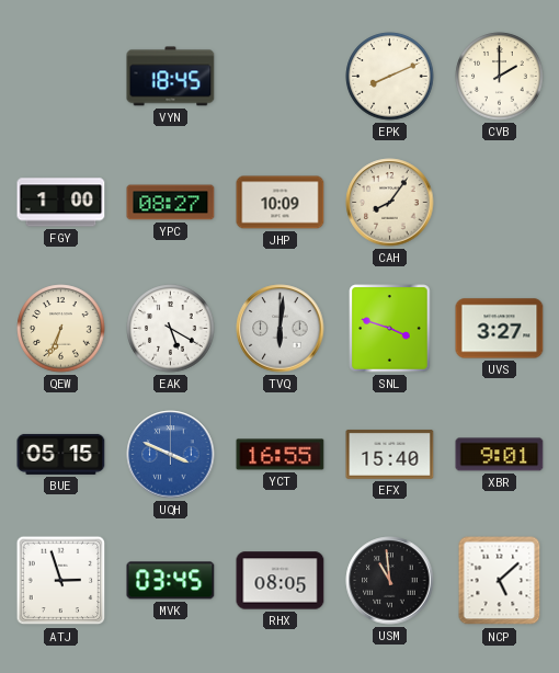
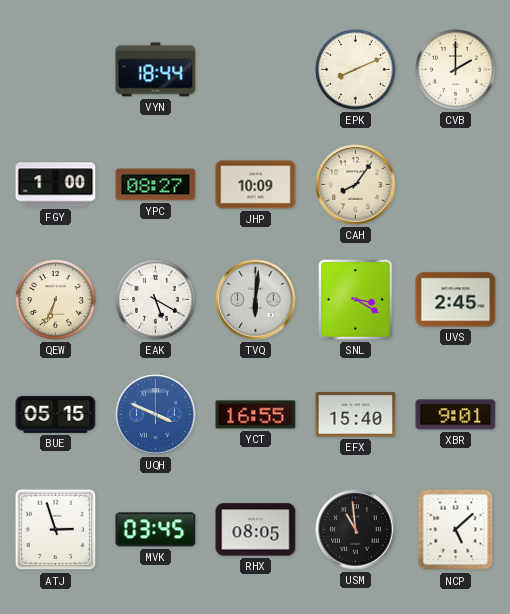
VYN: 18:45 -> 18:44
SNL: 3:48 -> 3:20
UVS: 3:27 -> 2:45
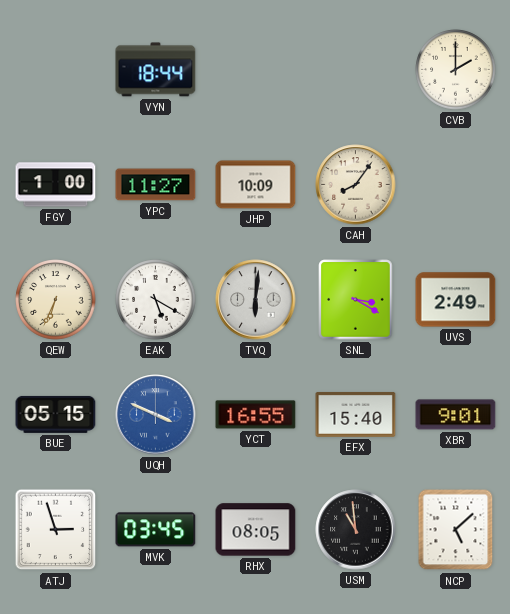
EPK: 8:11 -> none
YPC: 08:27 -> 11:27
UVS: 2:45 -> 2:49
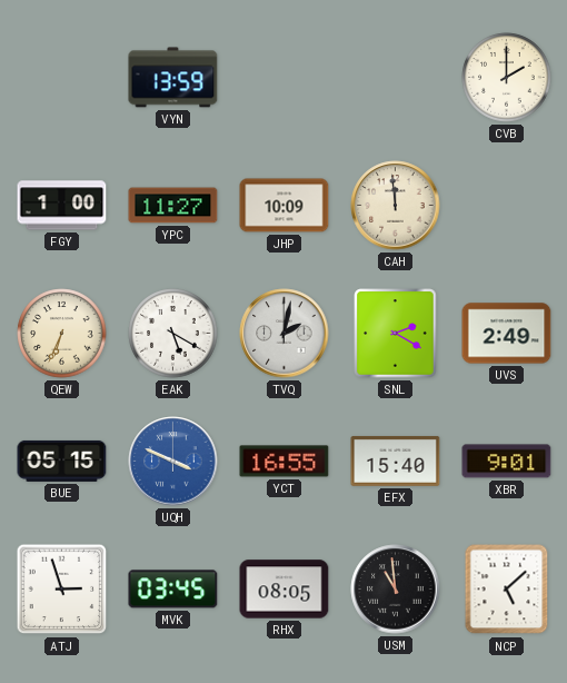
VYN: 18:44 -> 13:59
CAH: 8:06 -> 11:59
TVQ: 6:01 -> 2:02
SNL: 3:20 -> 2:20
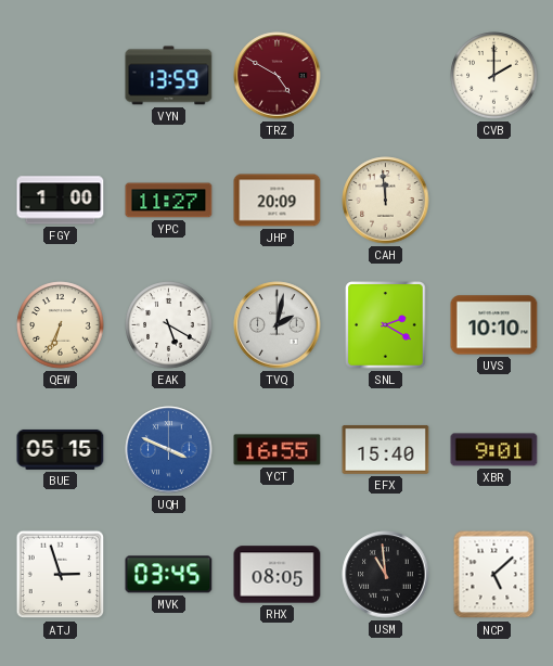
TRZ: none -> 4:50
JHP: 10:09 -> 20:09
UVS: 2:49 -> 10:10
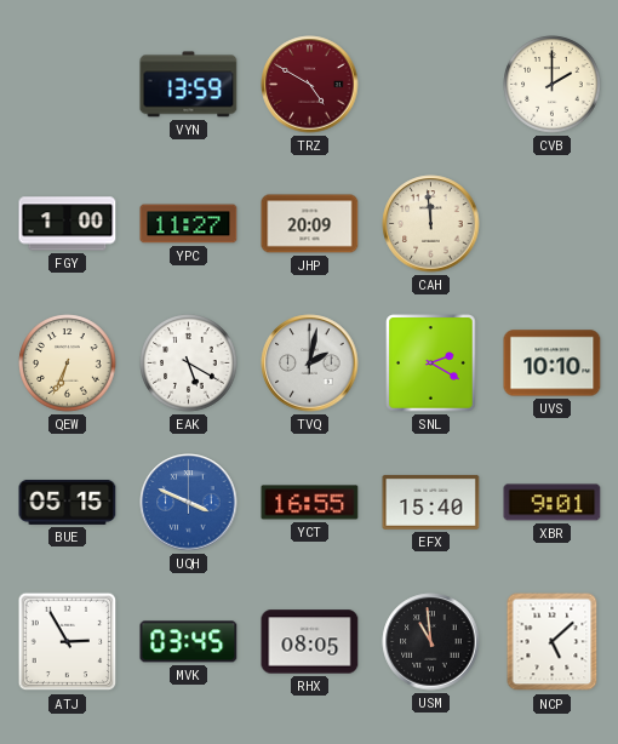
ATJ: 2:57 -> 2:55
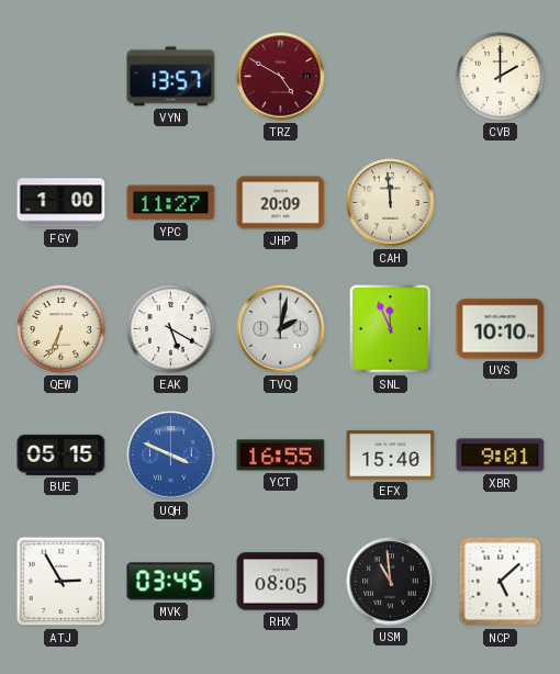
VYN: 13:59 -> 13:57
SNL: 2:20 -> 11:56
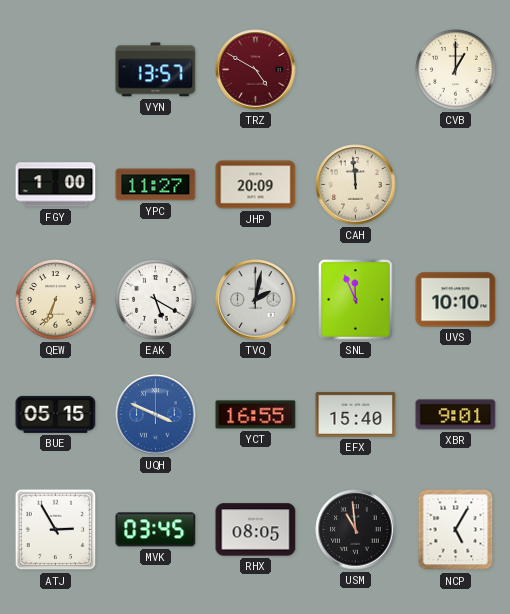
CVB: 2:00 -> 1:00
NCP: 5:08 -> 5:05
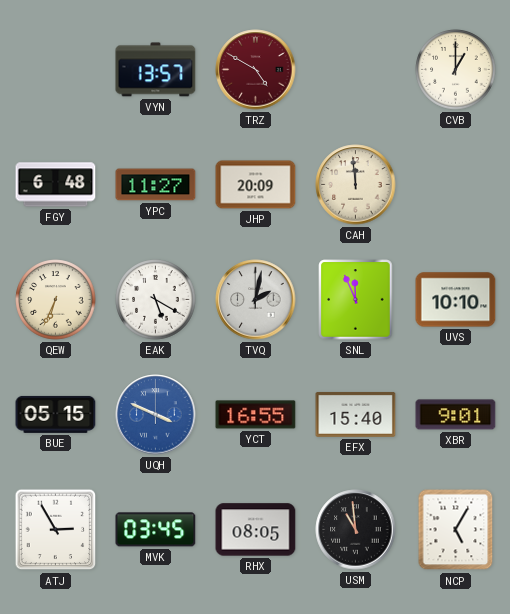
FGY: 1:00 -> 6:48
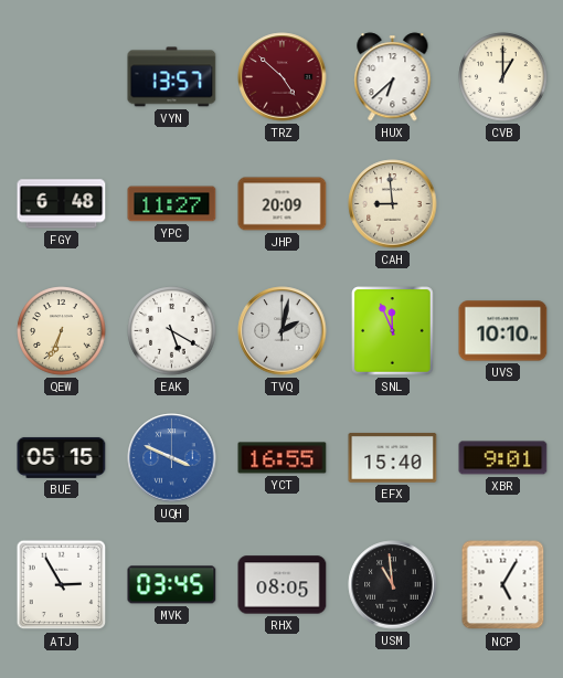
TRZ: 4:50 -> 4:52
HUX: none -> 6:38
CAH: 11:59 -> 8:59
